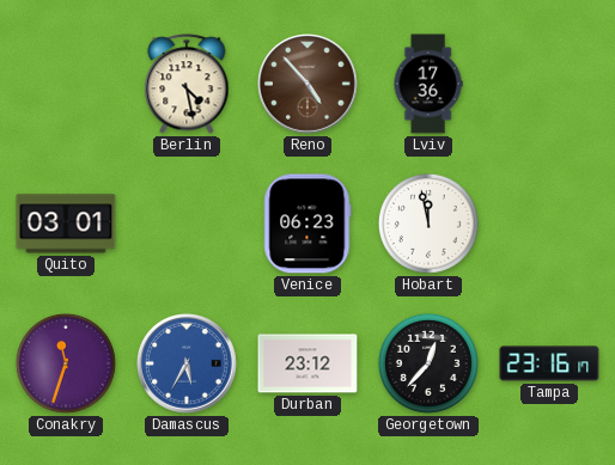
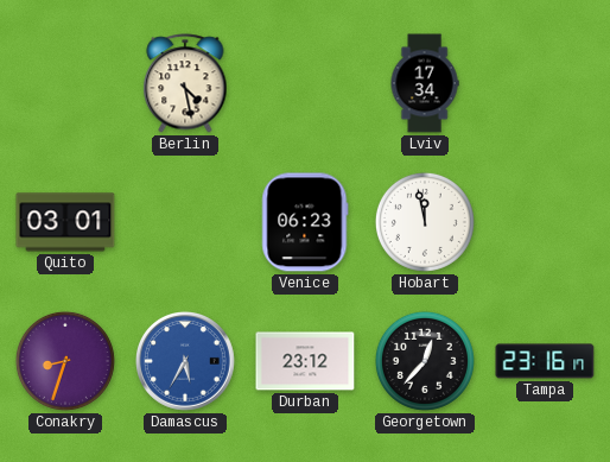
Reno: 4:53 -> none
Lviv: 17:36 -> 17:34
Conakry: 11:33 -> 8:33
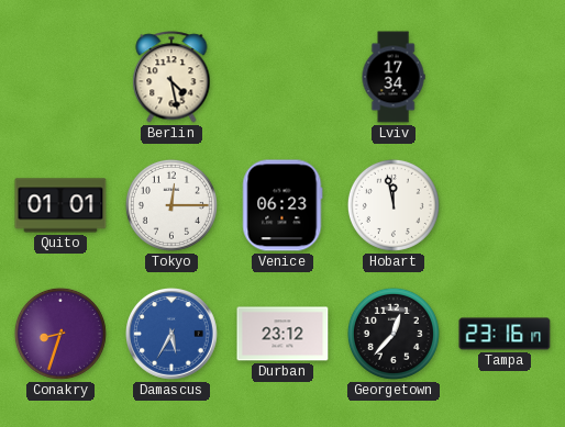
Quito: 03:01 -> 01:01
Tokyo: none -> 12:15
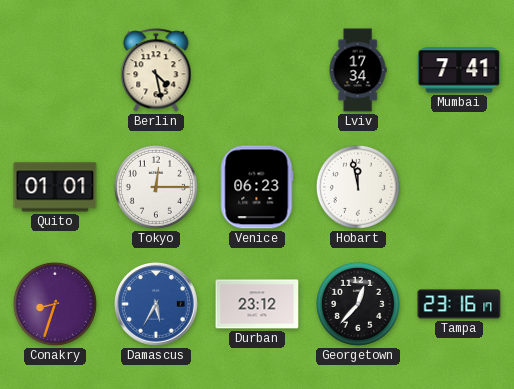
Mumbai: none -> 7:41
